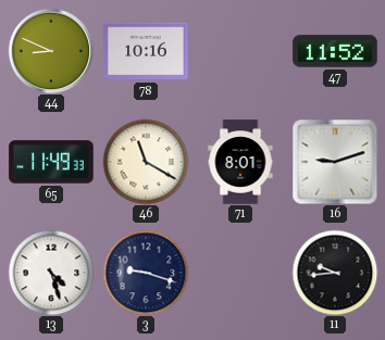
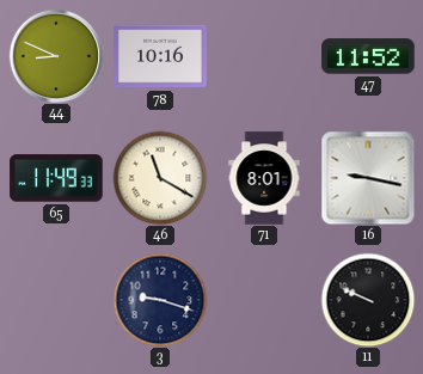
16: 9:12 -> 9:17
13: 4:27 -> none
11: 9:44 -> 9:49
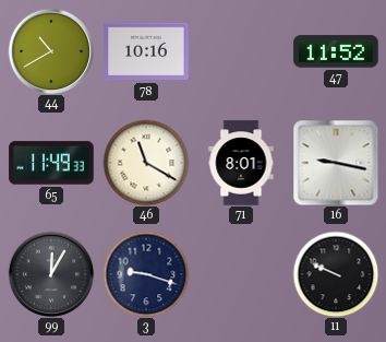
44: 8:49 -> 10:40
99: none -> 12:05
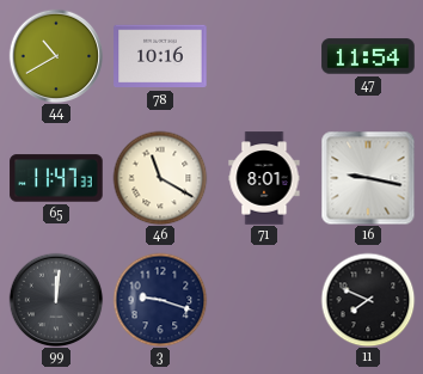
47: 11:52 -> 11:54
65: 11:49 -> 11:47
99: 12:05 -> 12:01
11: 9:49 -> 7:49
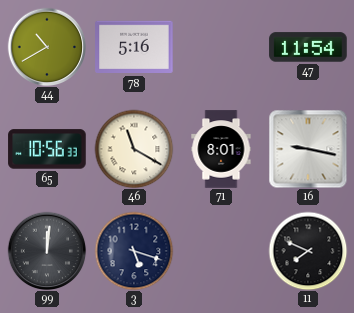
78: 10:16 -> 5:16
65: 11:47 -> 10:56
3: 9:18 -> 5:18
